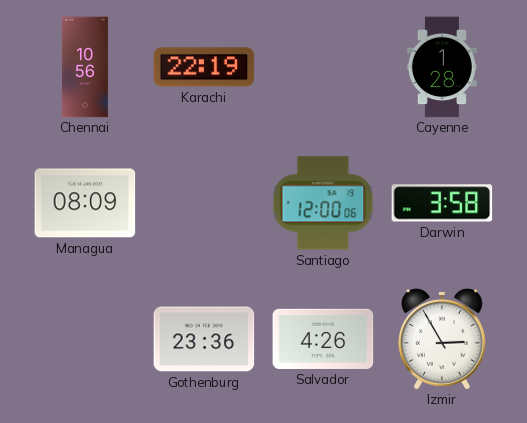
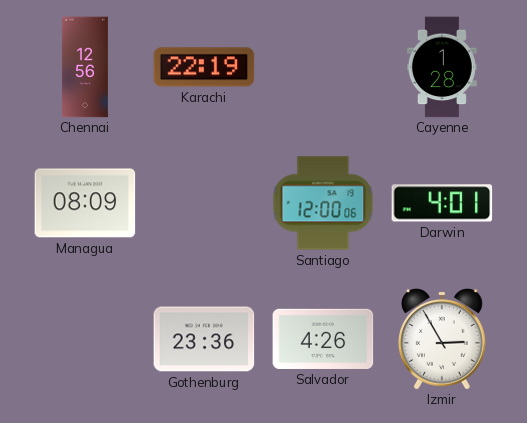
Chennai: 10:56 -> 12:56
Darwin: 3:58 -> 4:01
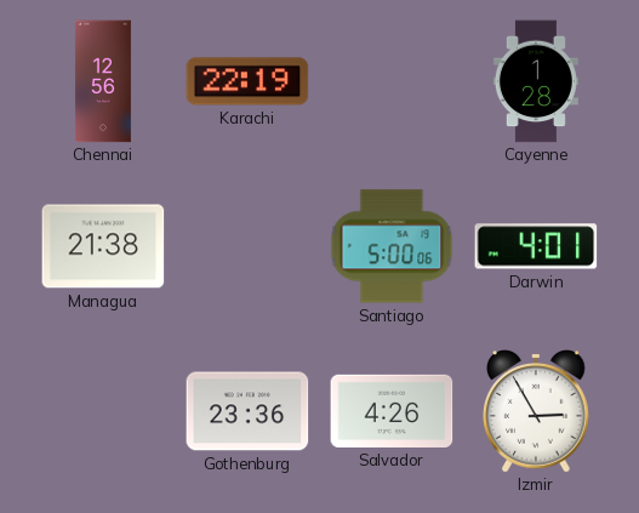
Managua: 08:09 -> 21:38
Santiago: 12:00 -> 5:00
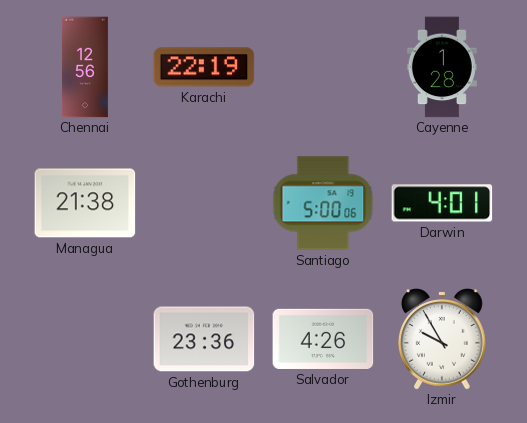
Izmir: 2:55 -> 9:55
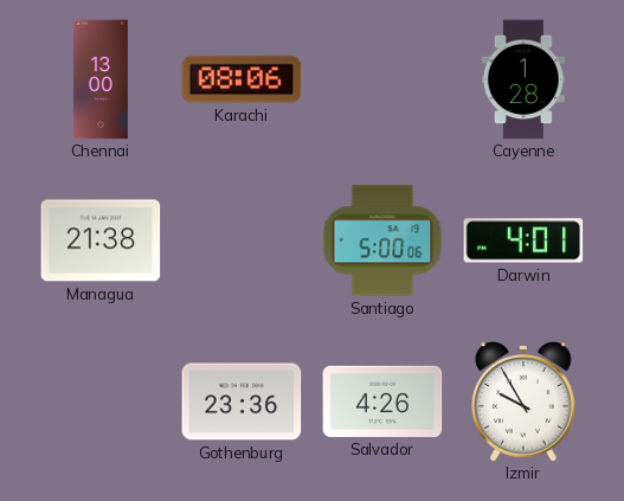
Chennai: 12:56 -> 13:00
Karachi: 22:19 -> 08:06
